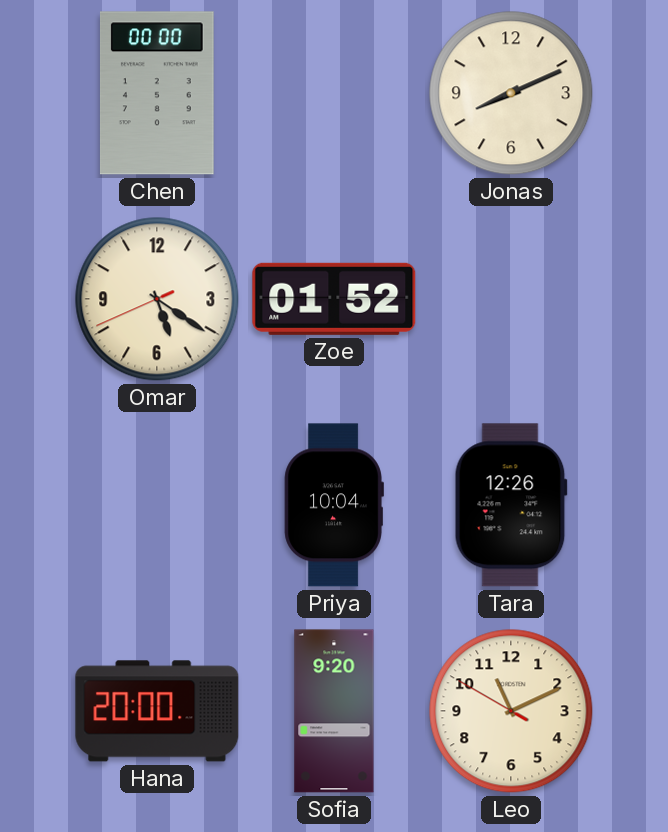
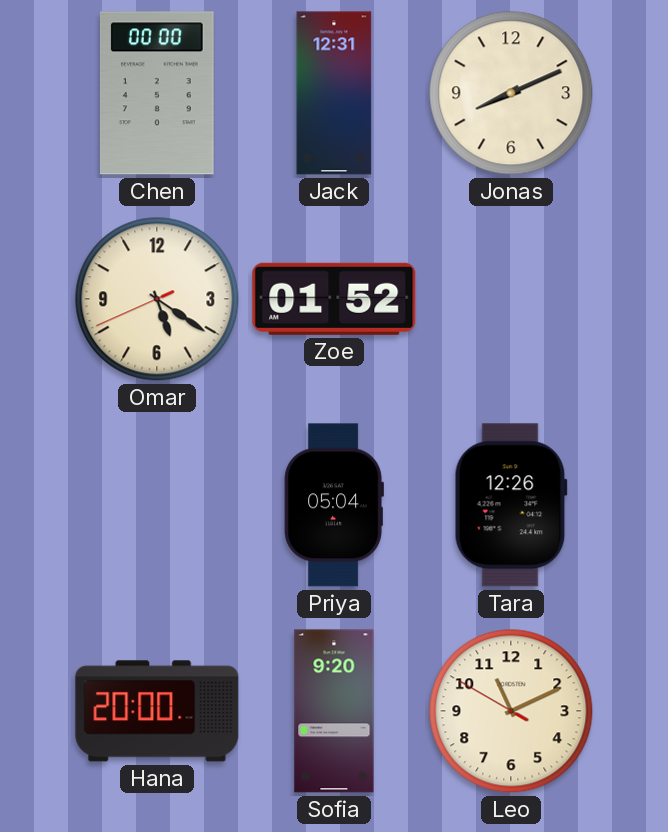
Jack: none -> 12:31
Priya: 10:04 -> 05:04
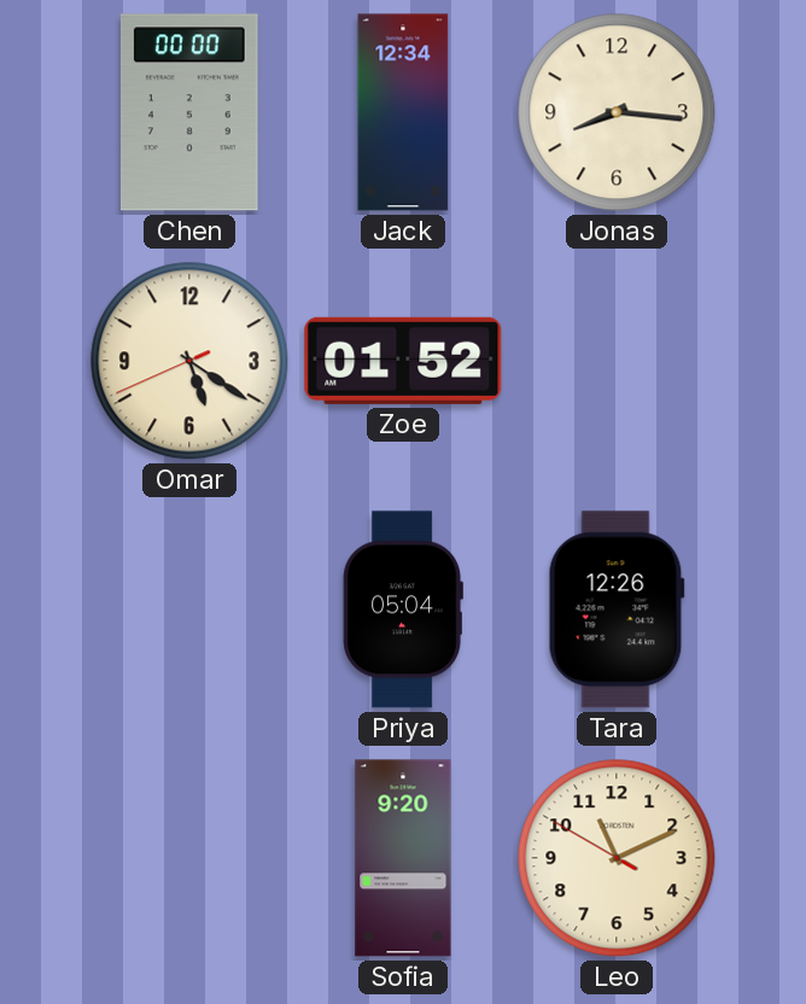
Jack: 12:31 -> 12:34
Jonas: 8:11 -> 8:16
Hana: 20:00 -> none
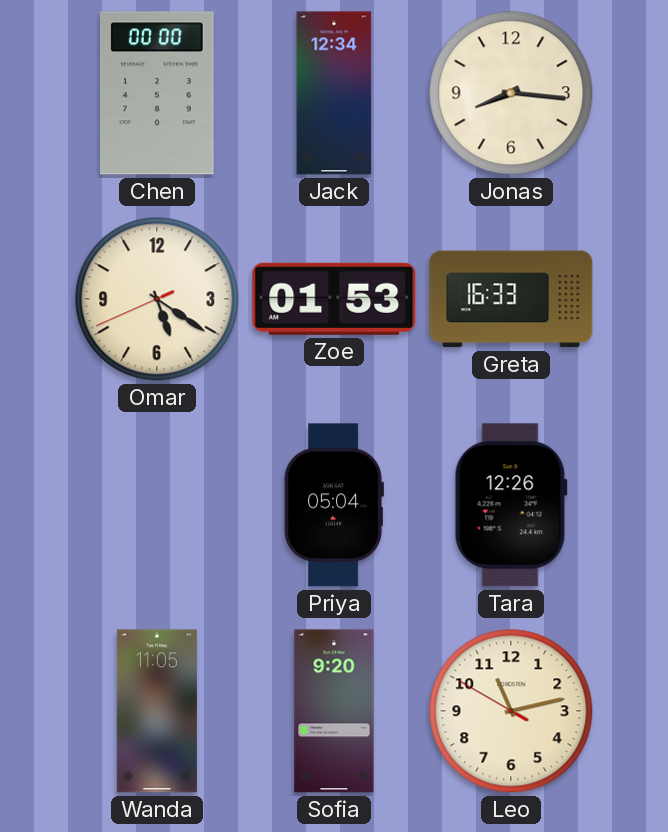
Zoe: 01:52 -> 01:53
Greta: none -> 16:33
Wanda: none -> 11:05
Leo: 11:10 -> 11:12
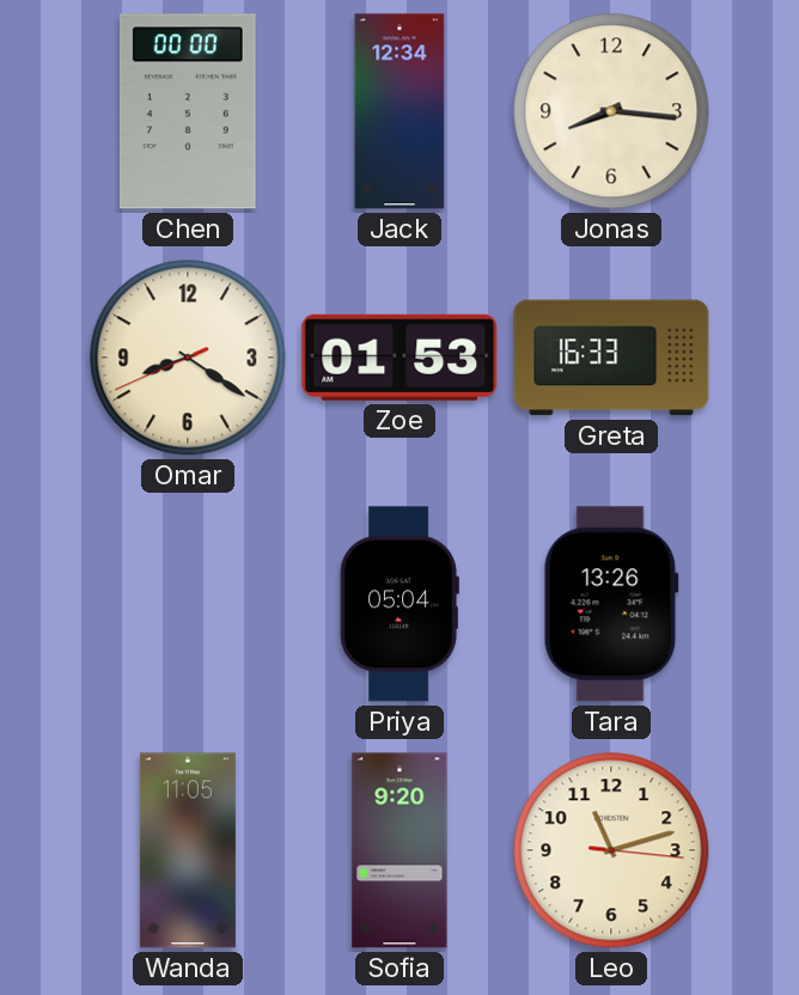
Omar: 5:20 -> 8:20
Tara: 12:26 -> 13:26
Leo: 11:12:50 -> 11:12:16
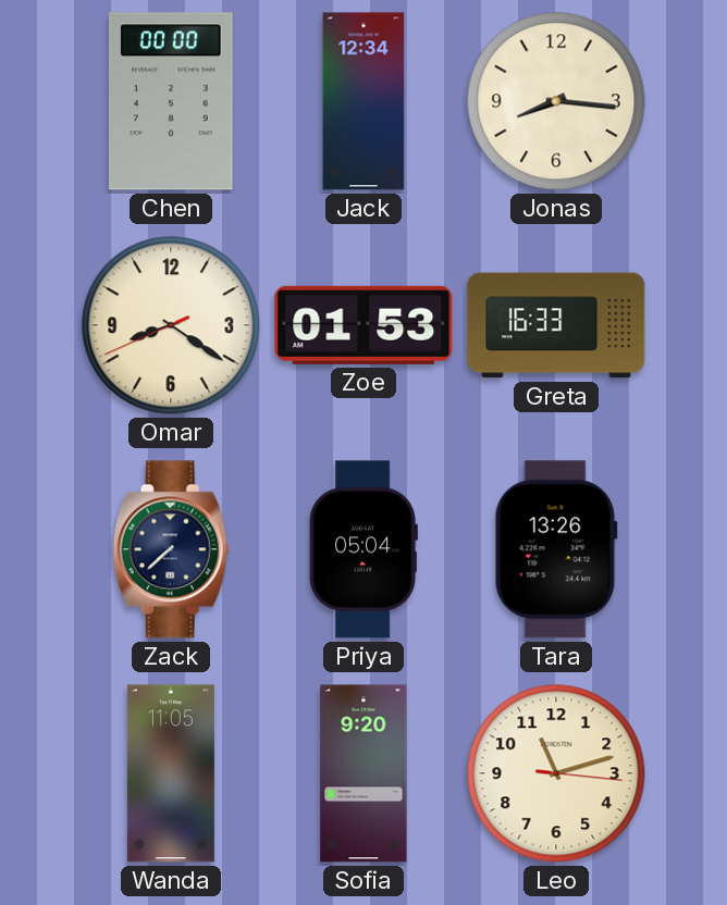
Zack: none -> 7:38
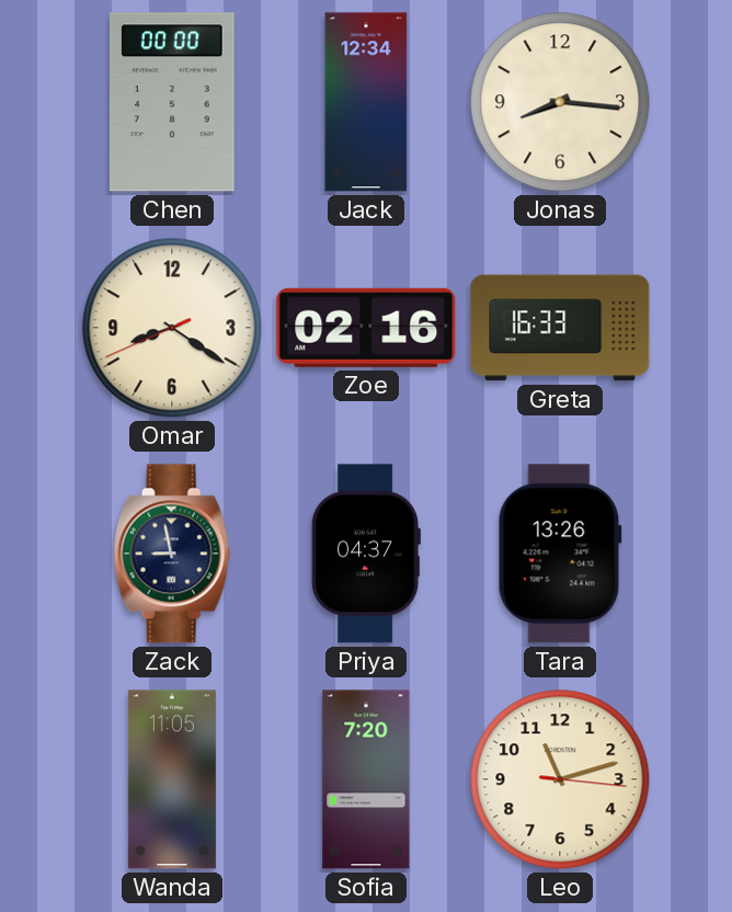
Zoe: 01:53 -> 02:16
Zack: 7:38 -> 8:58
Priya: 05:04 -> 04:37
Sofia: 9:20 -> 7:20
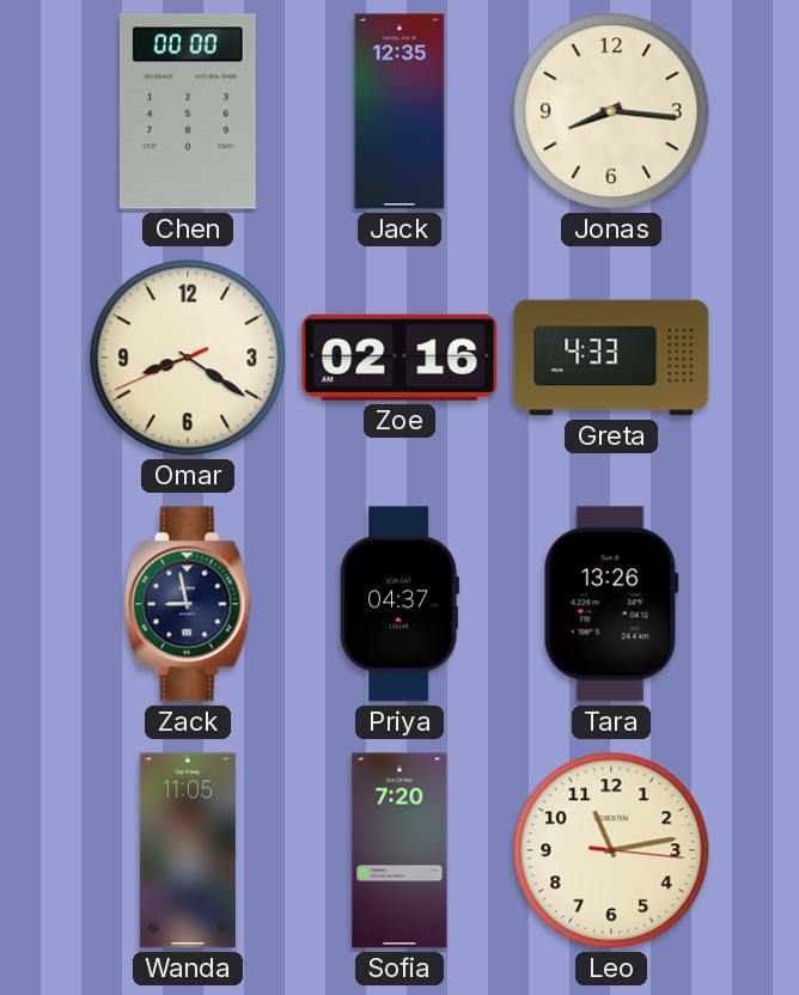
Jack: 12:34 -> 12:35
Greta: 16:33 -> 4:33
Leo: 11:12 -> 11:13
